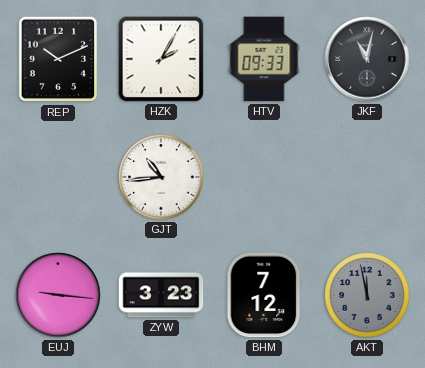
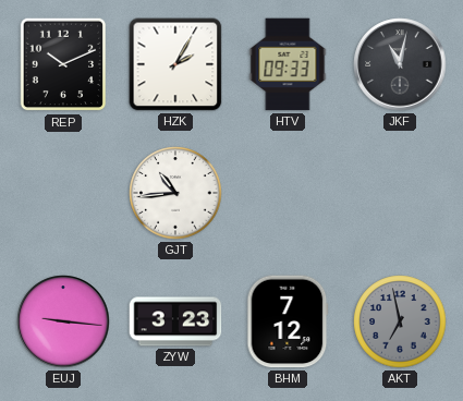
AKT: 11:58 -> 6:58
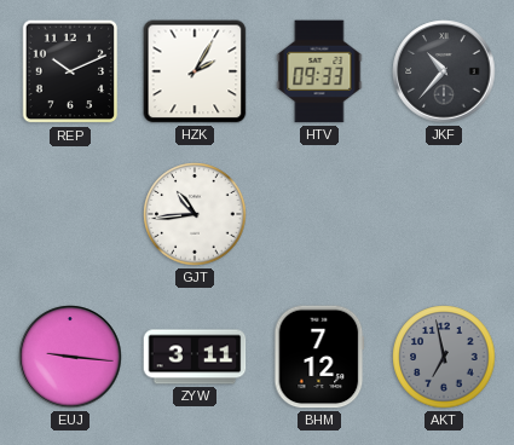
JKF: 11:02 -> 10:37
ZYW: 3:23 -> 3:11
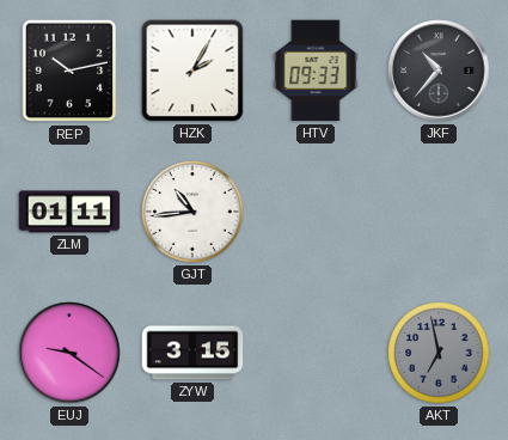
REP: 10:11 -> 10:13
ZLM: none -> 01:11
EUJ: 9:16 -> 9:21
ZYW: 3:11 -> 3:15
BHM: 7:12 -> none
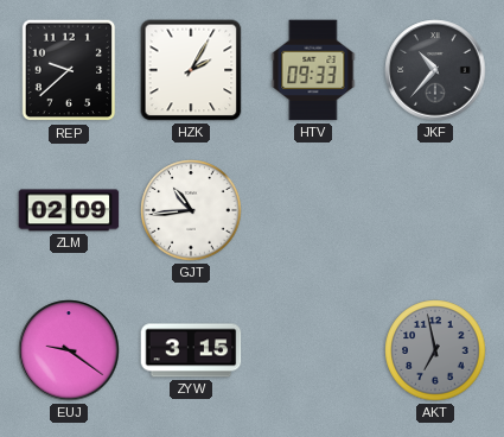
REP: 10:13 -> 9:38
ZLM: 01:11 -> 02:09
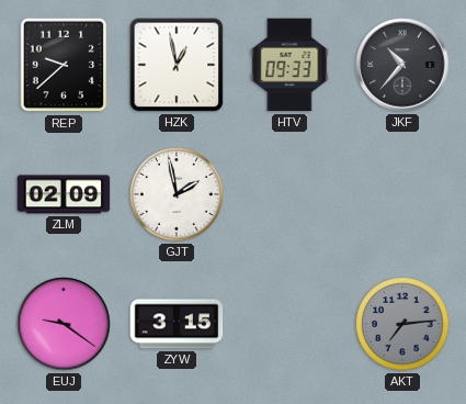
HZK: 2:05 -> 12:58
GJT: 10:44 -> 1:58
AKT: 6:58 -> 7:14
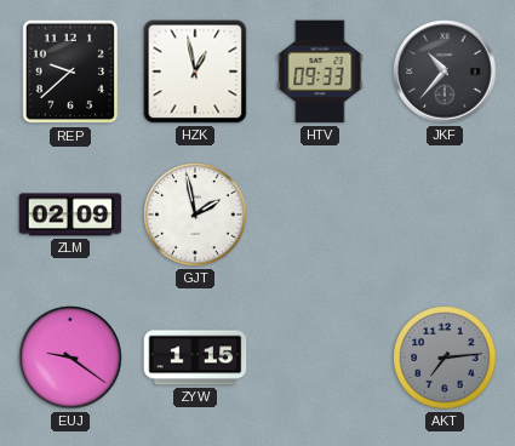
ZYW: 3:15 -> 1:15
